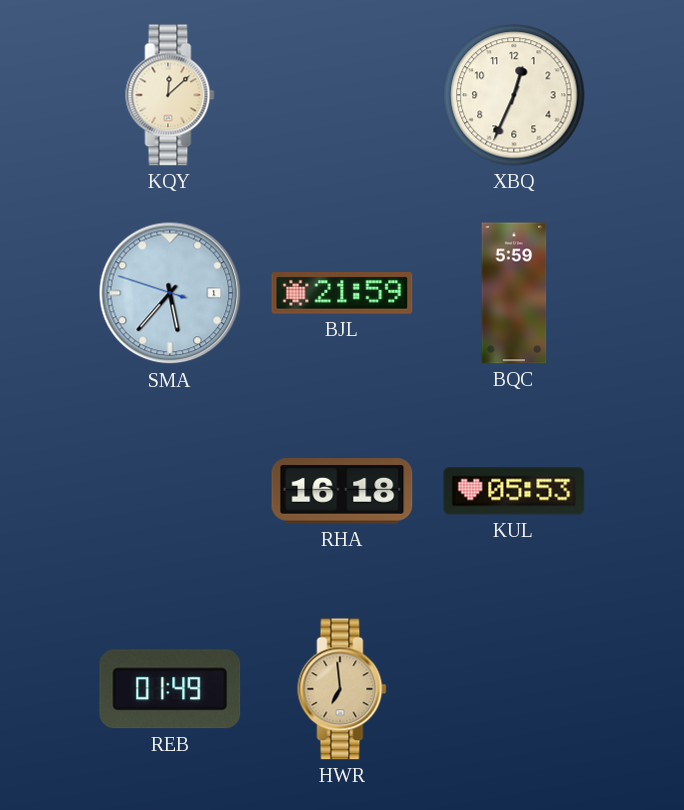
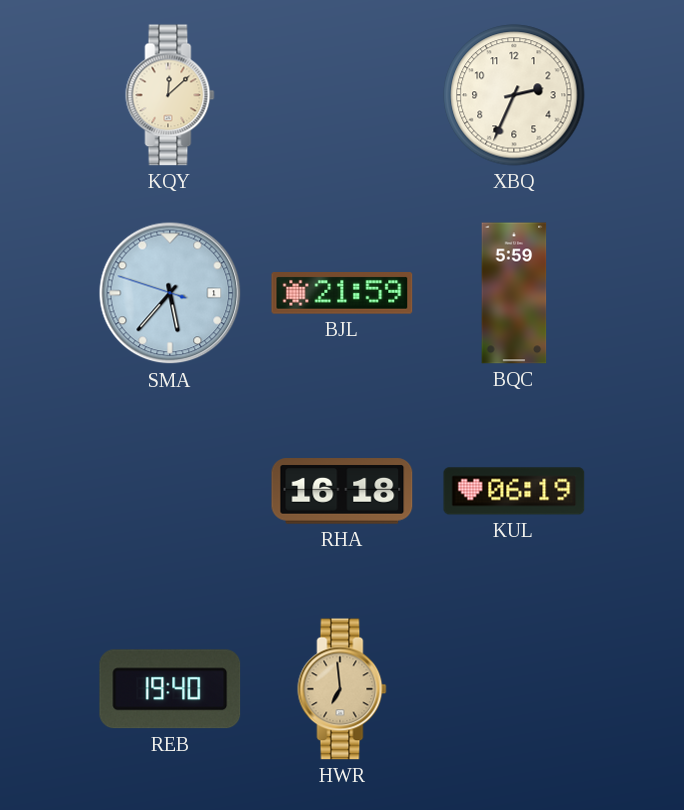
XBQ: 12:34 -> 2:34
KUL: 05:53 -> 06:19
REB: 01:49 -> 19:40
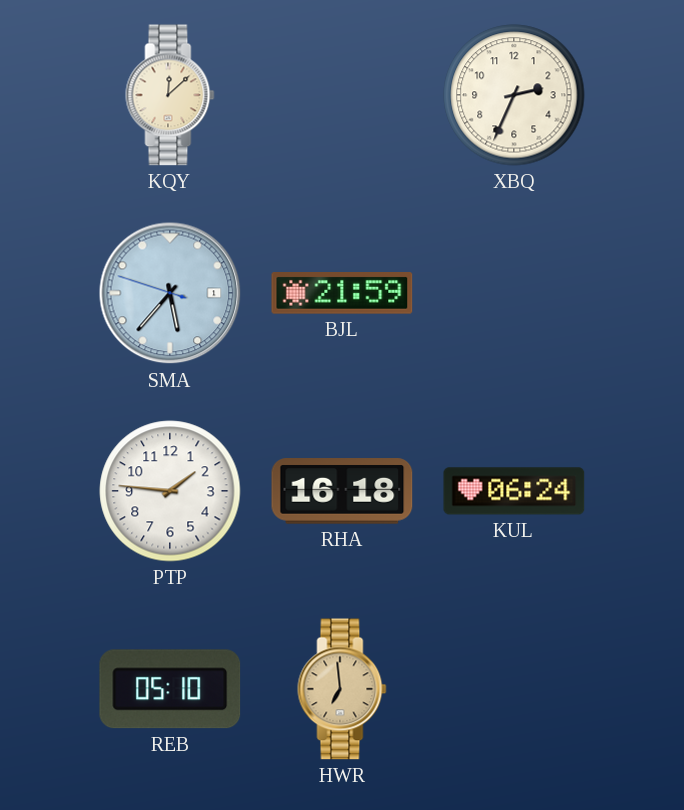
BQC: 5:59 -> none
PTP: none -> 1:46
KUL: 06:19 -> 06:24
REB: 19:40 -> 05:10
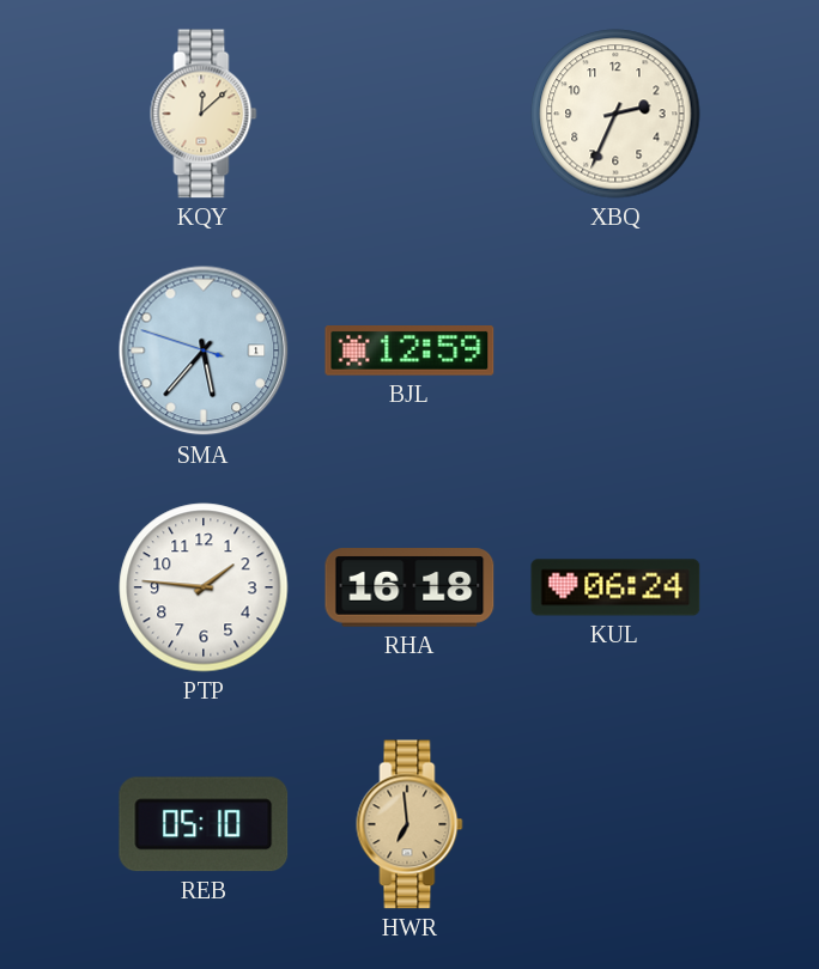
BJL: 21:59 -> 12:59
